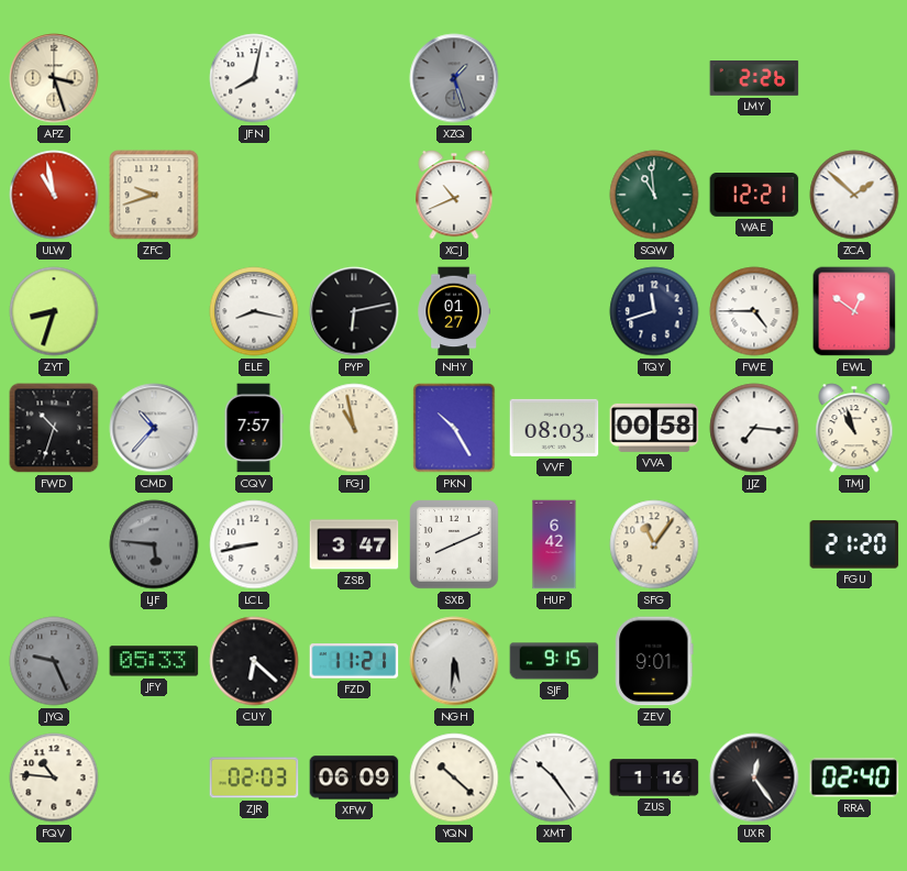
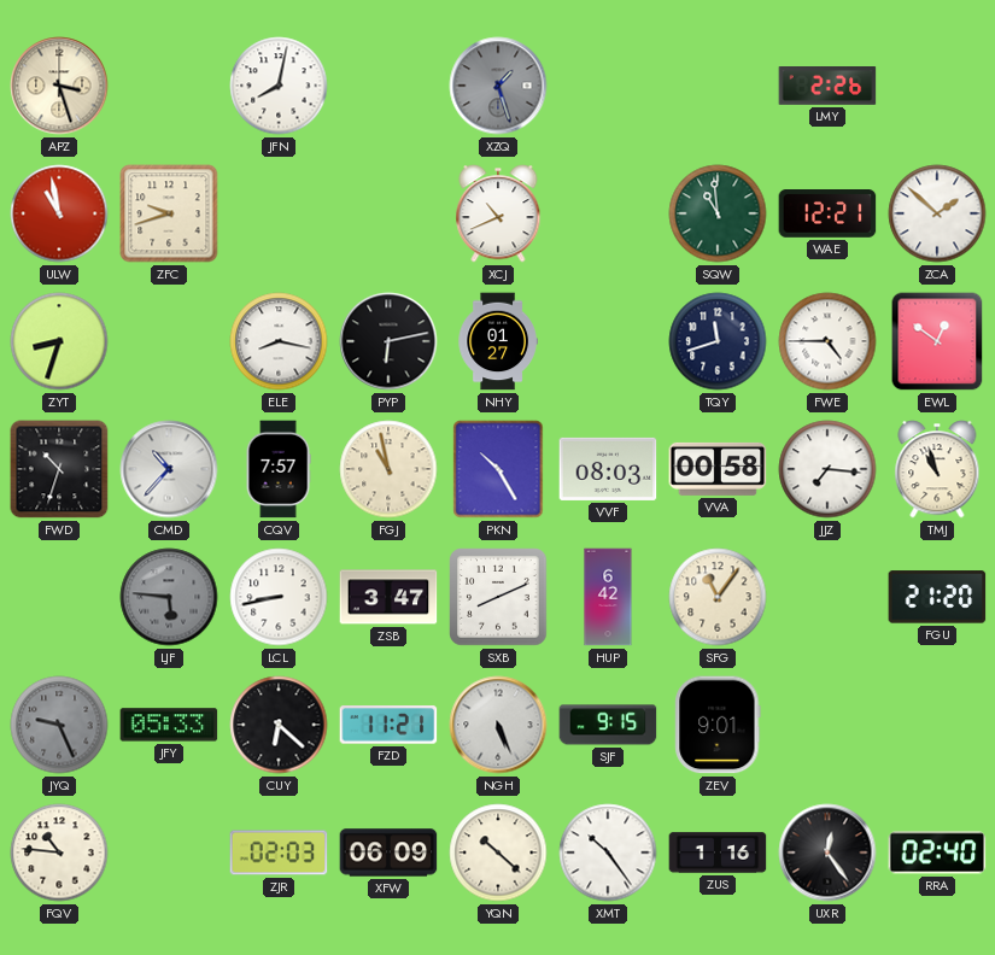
NGH: 5:31 -> 5:26
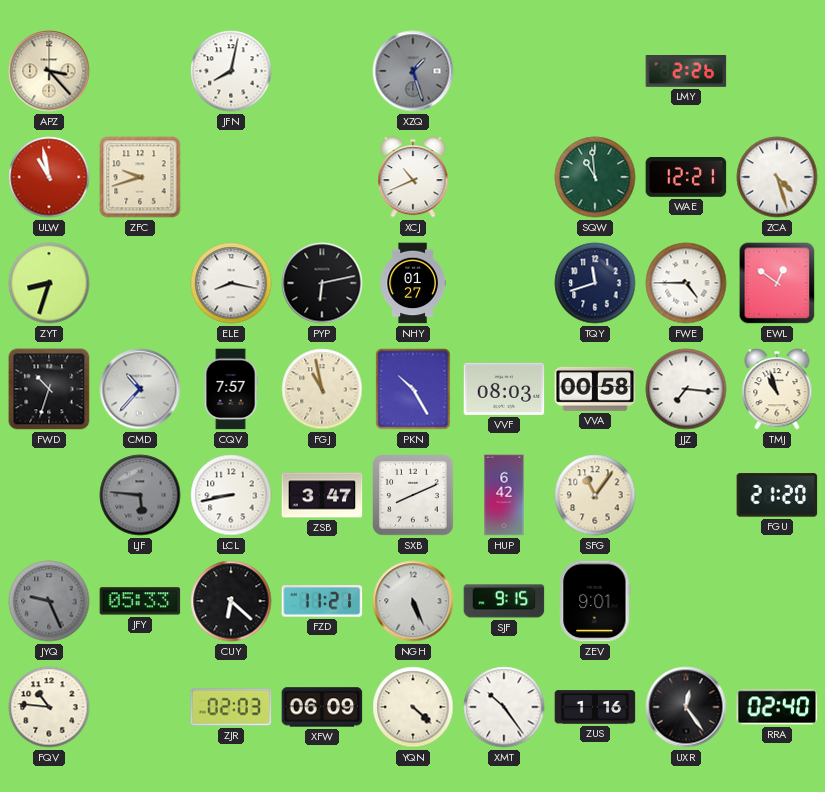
APZ: 3:27 -> 3:23
ZCA: 1:52 -> 4:27
YQN: 10:22 -> 4:22
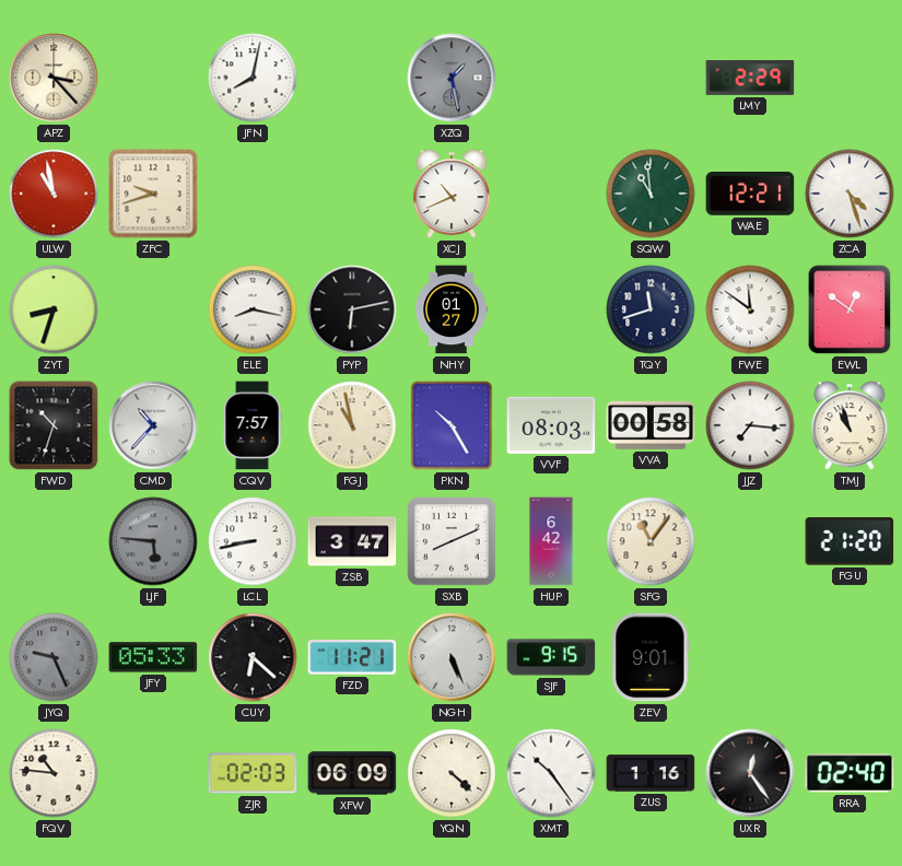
XZQ: 1:27 -> 1:28
LMY: 2:26 -> 2:29
FWE: 4:45 -> 11:51
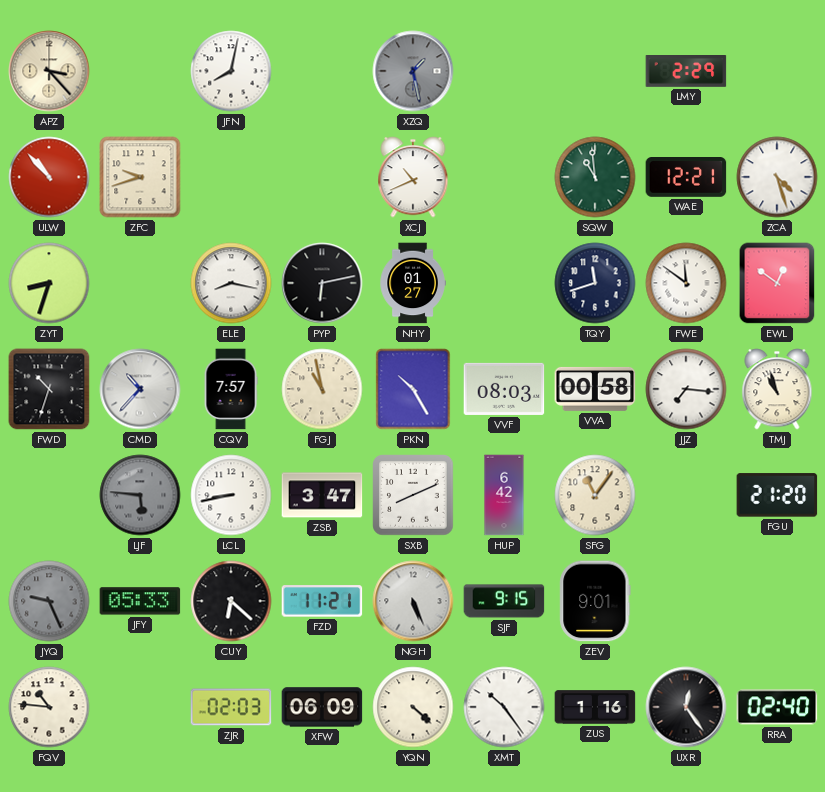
ULW: 10:58 -> 10:53
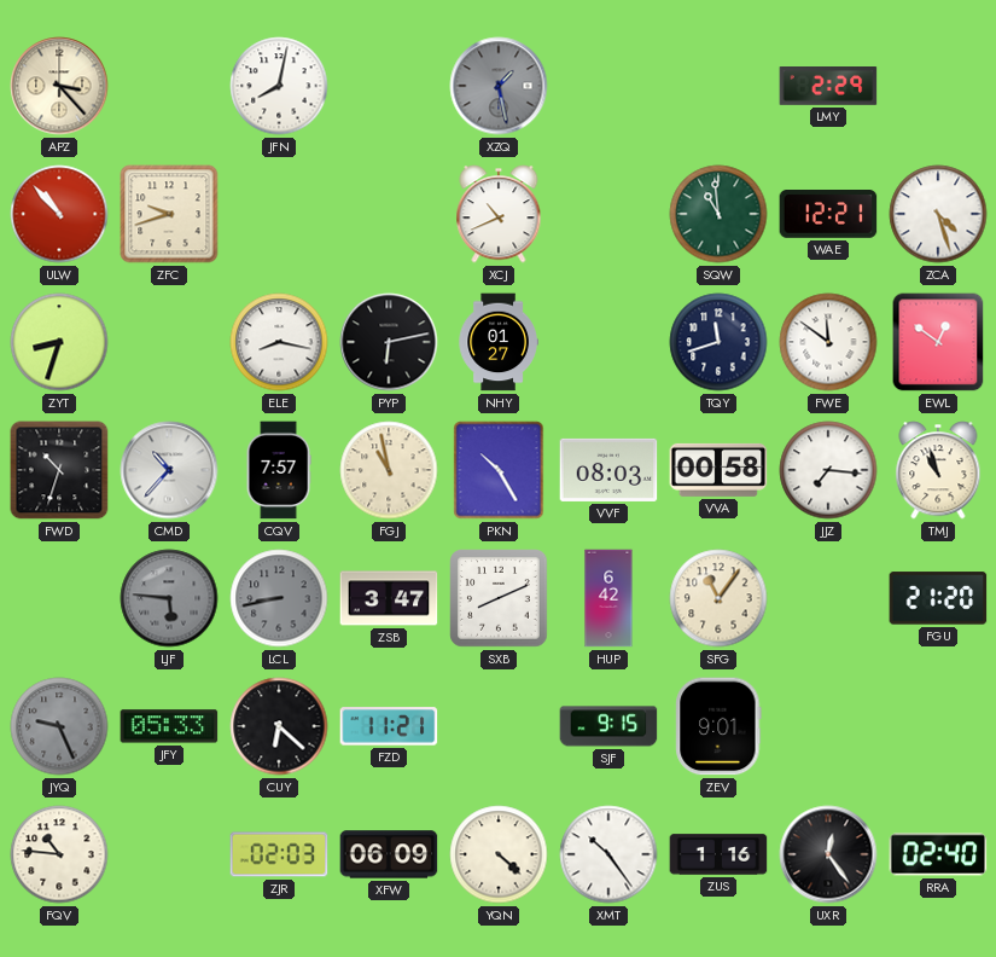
LCL dial: white -> grey
NGH: 5:26 -> none
